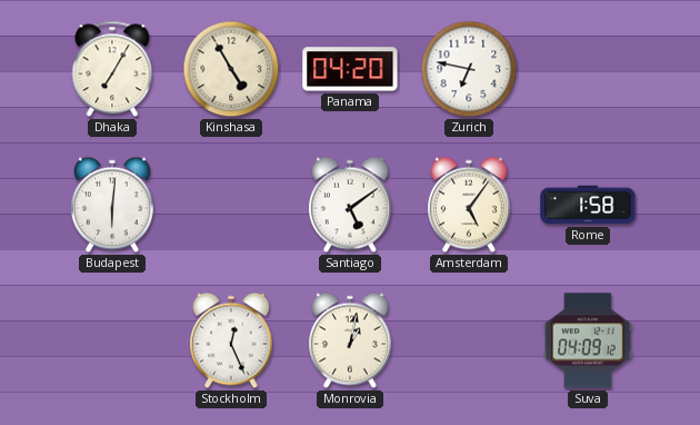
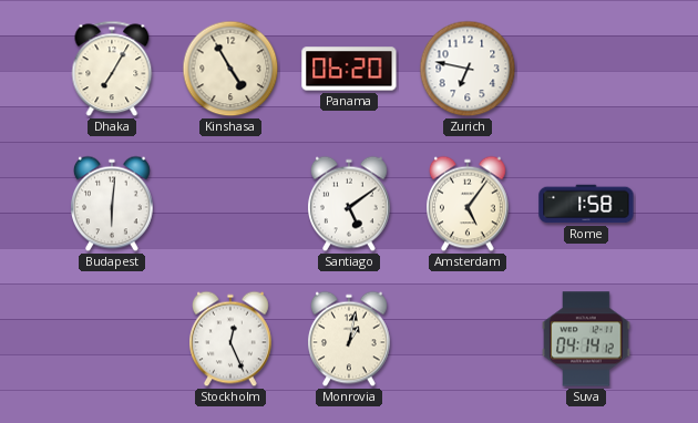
Panama: 04:20 -> 06:20
Suva: 04:09 -> 04:14
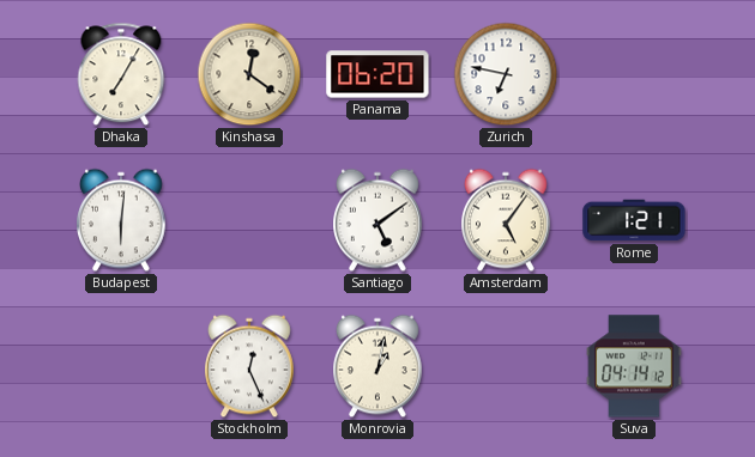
Kinshasa: 4:55 -> 12:21
Rome: 1:58 -> 1:21
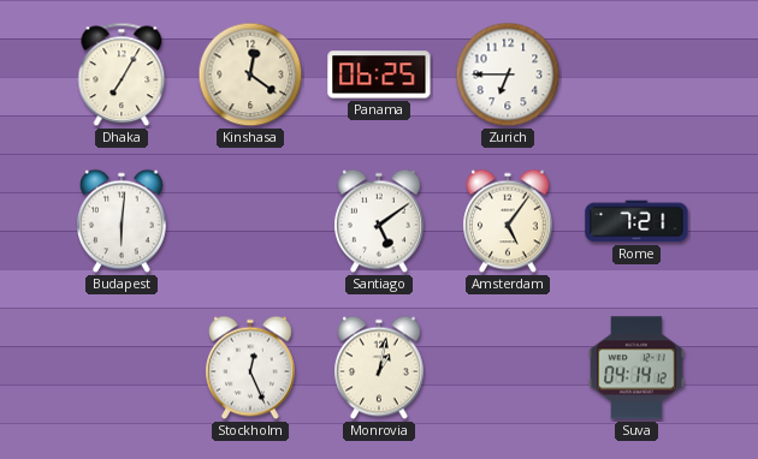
Panama: 06:20 -> 06:25
Zurich: 6:47 -> 6:45
Rome: 1:21 -> 7:21
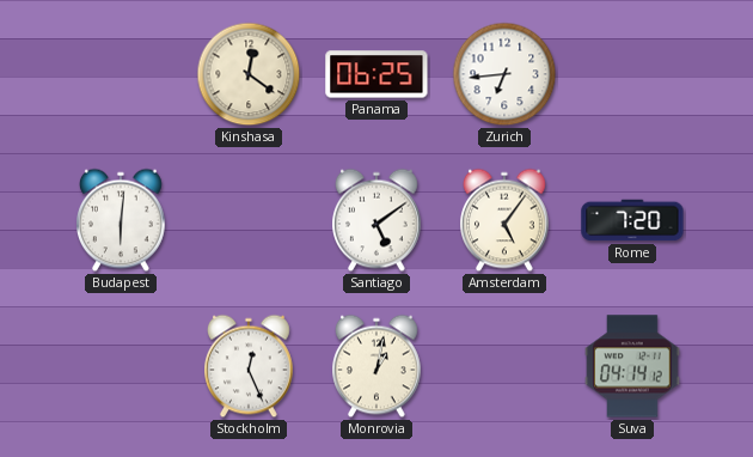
Dhaka: 7:05 -> none
Zurich: 6:45 -> 6:44
Rome: 7:21 -> 7:20
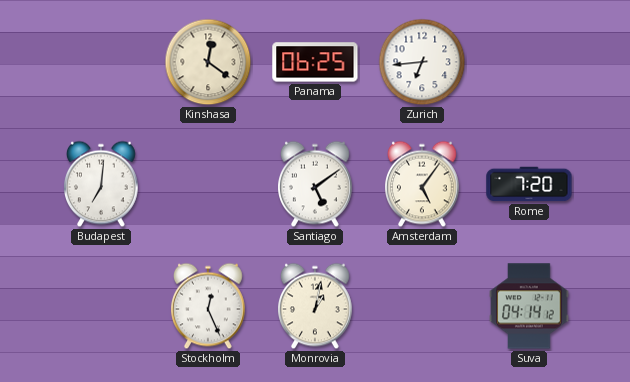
Budapest: 6:01 -> 7:01
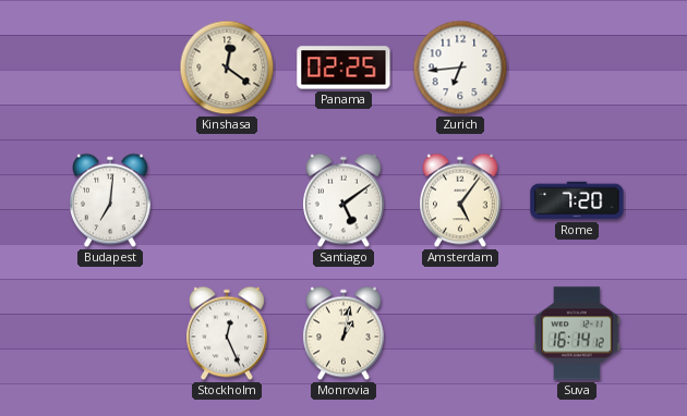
Panama: 06:25 -> 02:25
Suva: 04:14 -> 16:14
